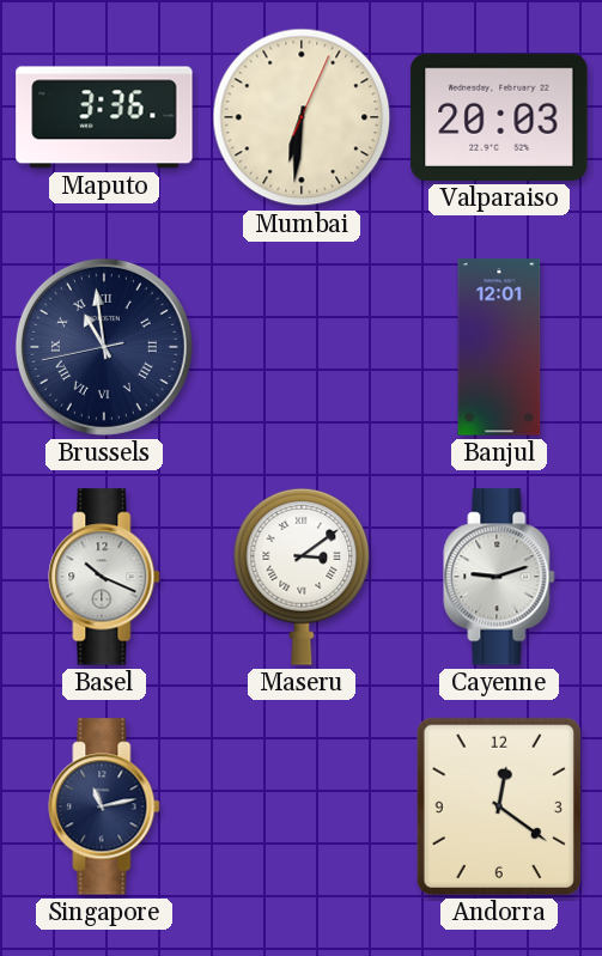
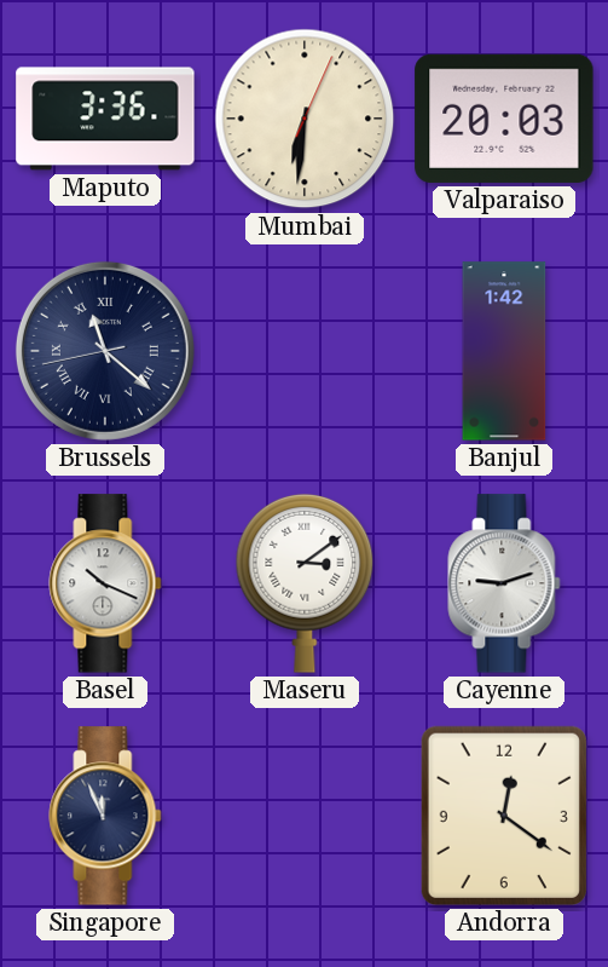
Brussels: 10:58 -> 11:21
Banjul: 12:01 -> 1:42
Singapore: 11:13 -> 11:56
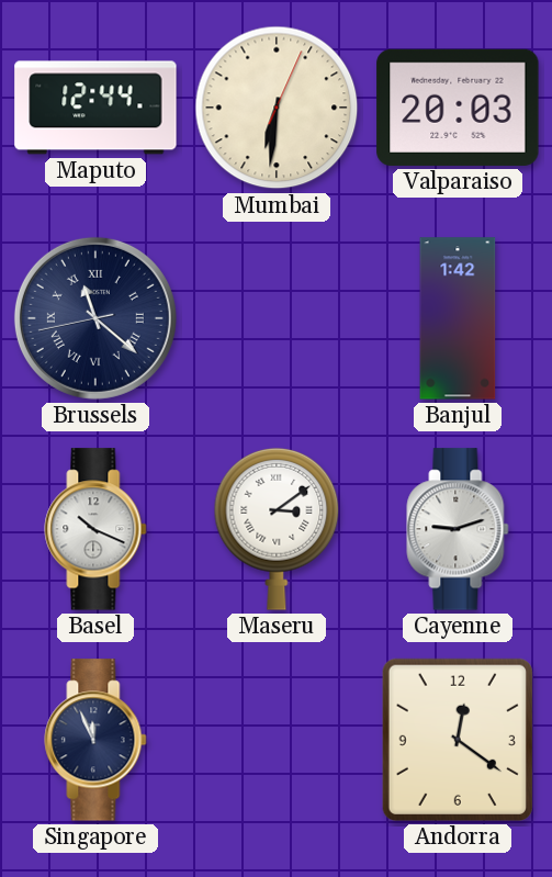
Maputo: 3:36 -> 12:44
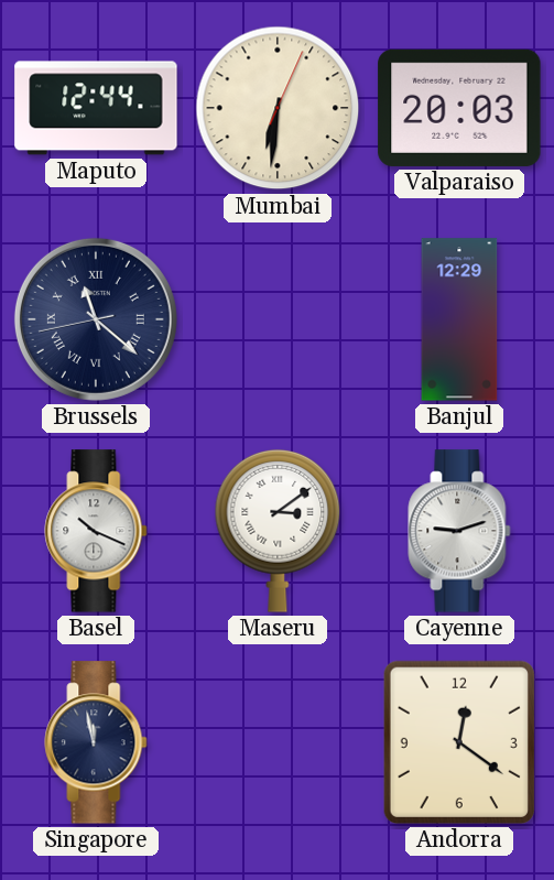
Banjul: 1:42 -> 12:29
Singapore: 11:56 -> 11:58
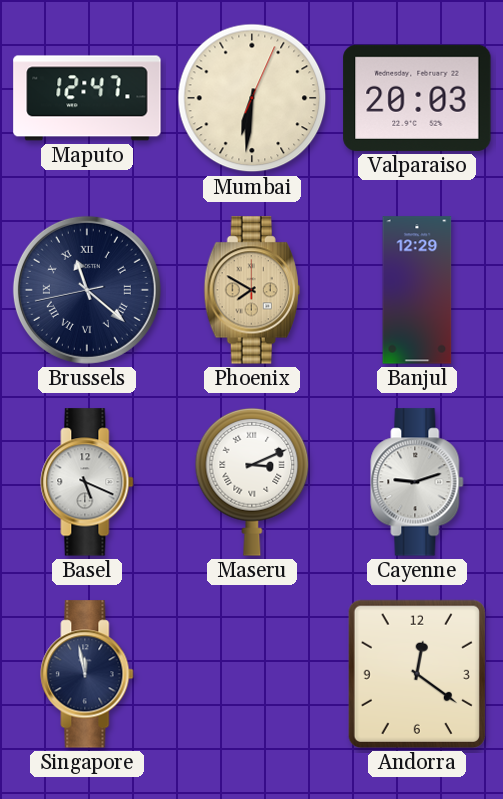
Maputo: 12:44 -> 12:47
Phoenix: none -> 7:50
Basel: 10:19 -> 5:19
Maseru: 3:09 -> 3:11
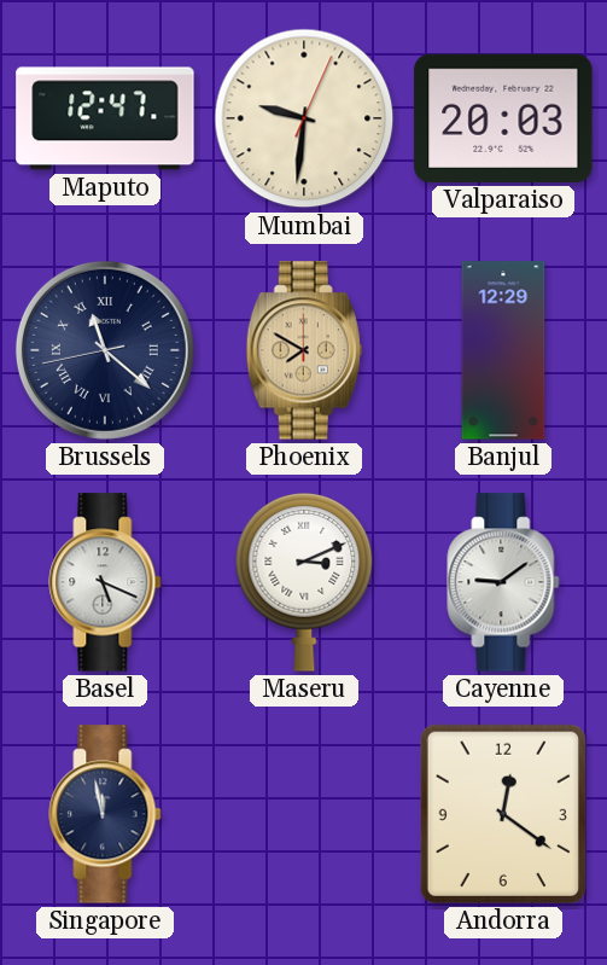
Mumbai: 6:31 -> 9:31
Cayenne: 9:12 -> 9:09
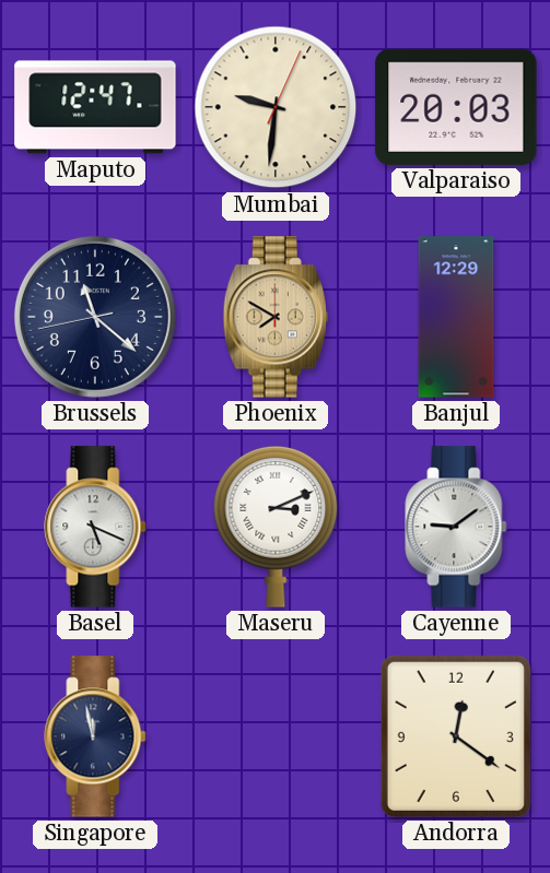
Brussels numerals: Roman -> Arabic
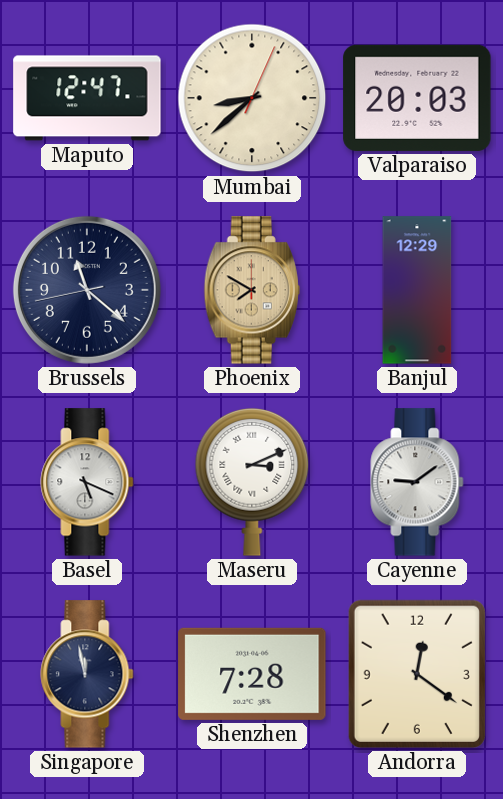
Mumbai: 9:31 -> 8:38
Shenzhen: none -> 7:28
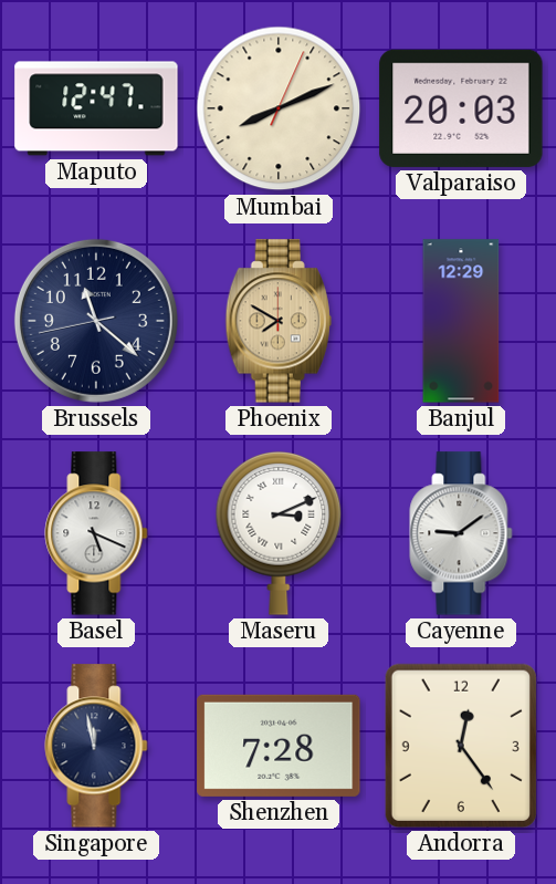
Mumbai: 8:38 -> 8:11
Andorra: 12:21 -> 12:24
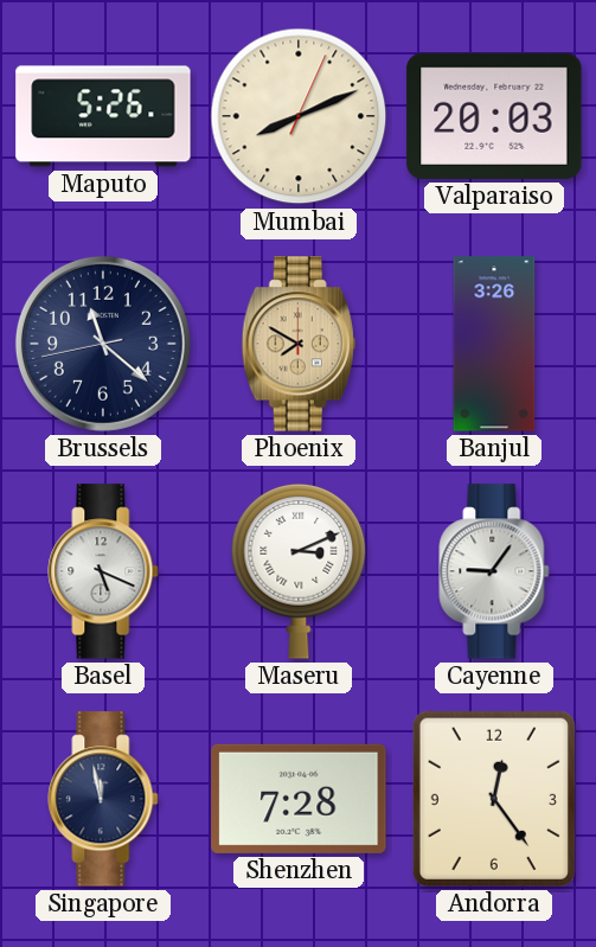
Maputo: 12:47 -> 5:26
Banjul: 12:29 -> 3:26
Cayenne: 9:09 -> 9:06
